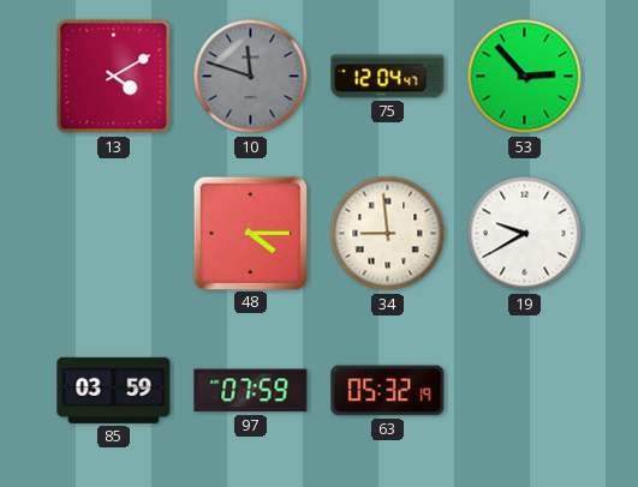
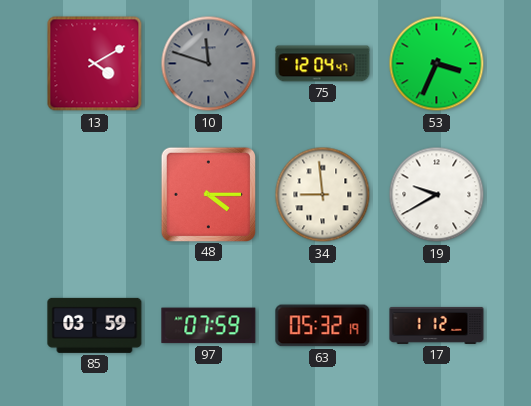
53: 2:53 -> 3:34
17: none -> 1:12
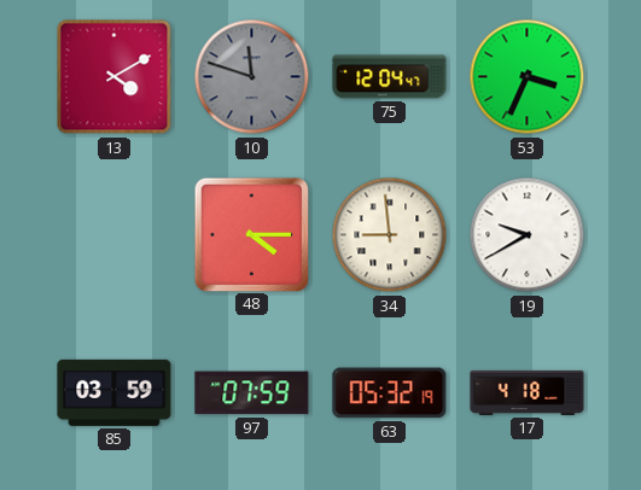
17: 1:12 -> 4:18
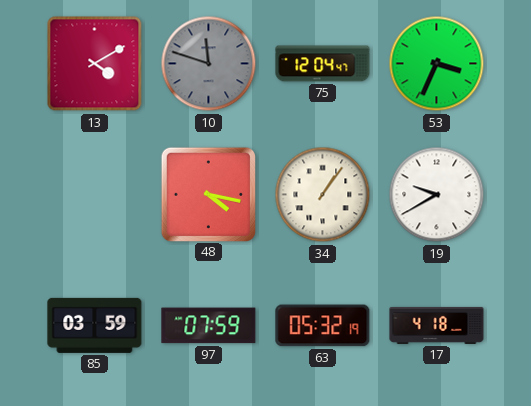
48: 4:15 -> 4:17
34: 8:59 -> 1:06
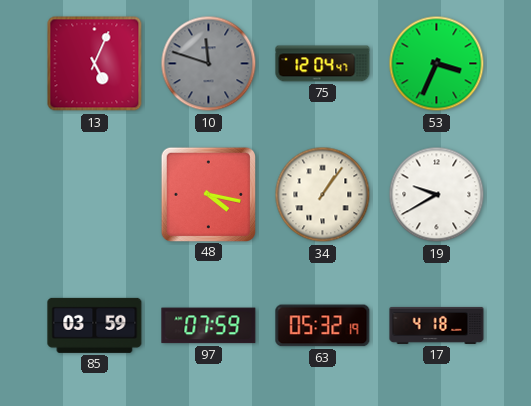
13: 4:10 -> 5:04
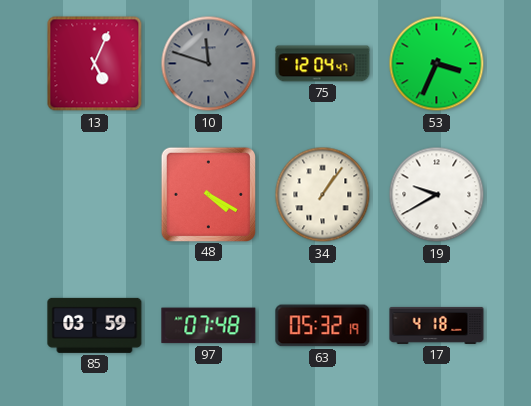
48: 4:17 -> 4:20
97: 07:59 -> 07:48
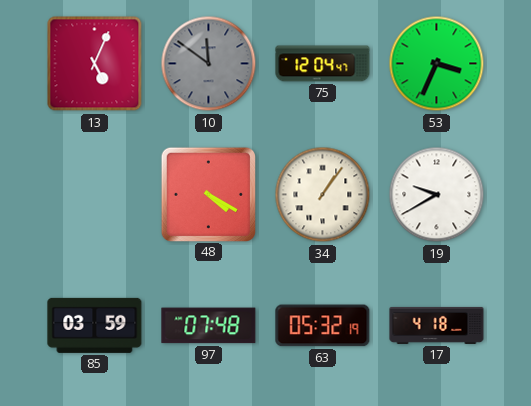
10: 11:48 -> 11:51
